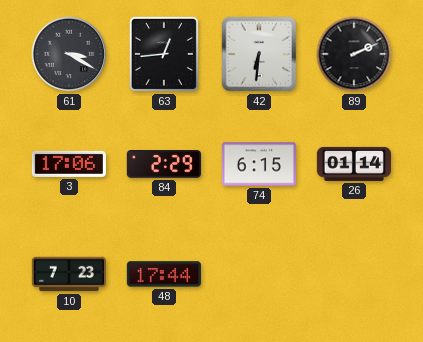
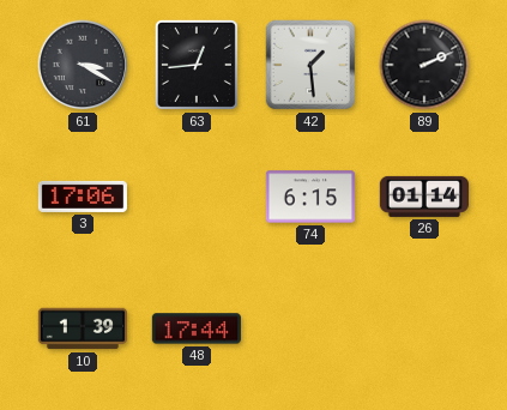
42: 6:31 -> 1:29
84: 2:29 -> none
10: 7:23 -> 1:39
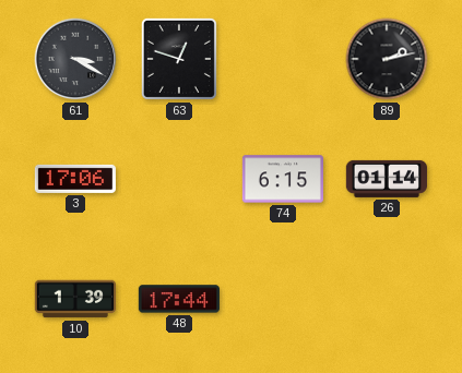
63: 12:44 -> 12:48
42: 1:29 -> none
89: 2:11 -> 2:13
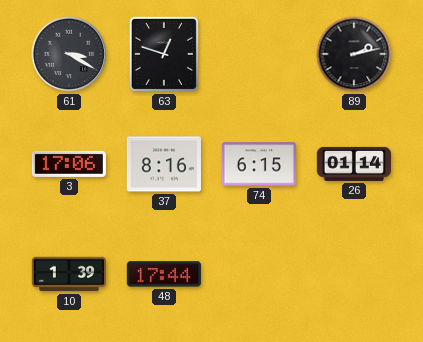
37: none -> 8:16
